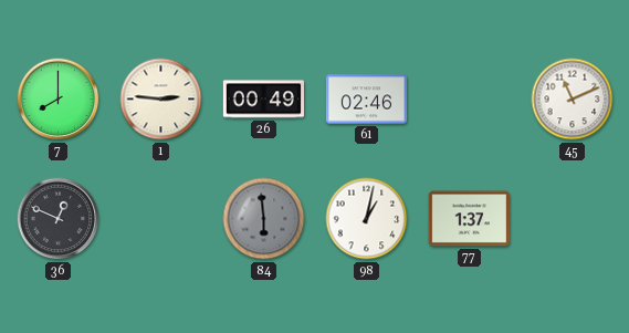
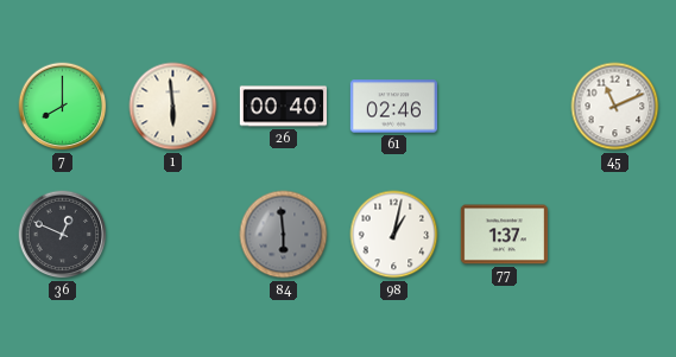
1: 2:46 -> 5:59
26: 00:49 -> 00:40
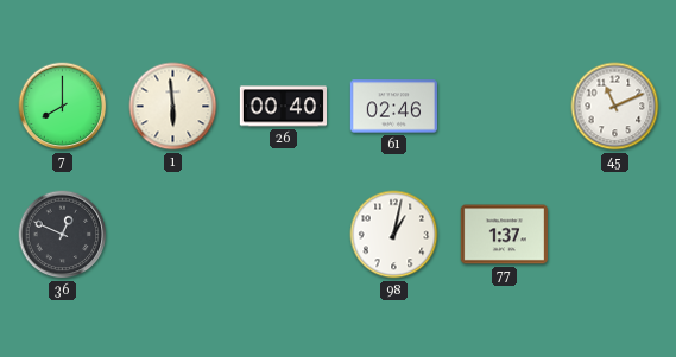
84: 5:59 -> none
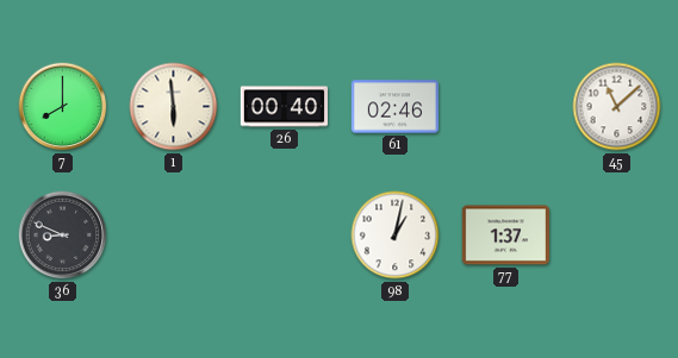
45: 11:11 -> 11:08
36: 12:49 -> 8:49
